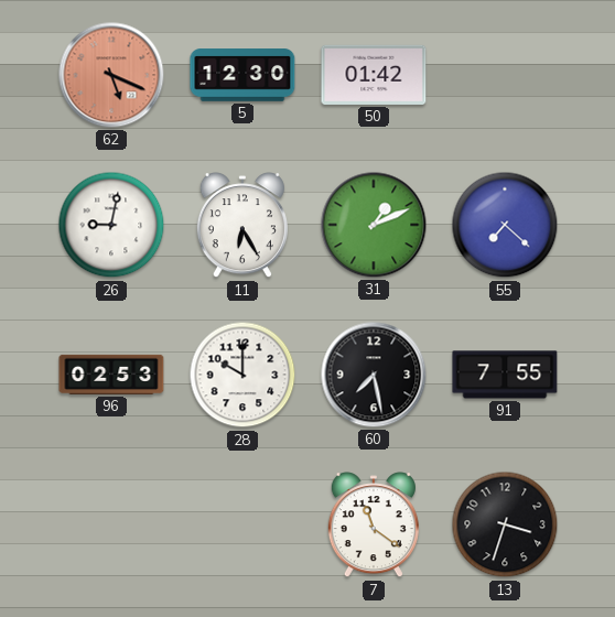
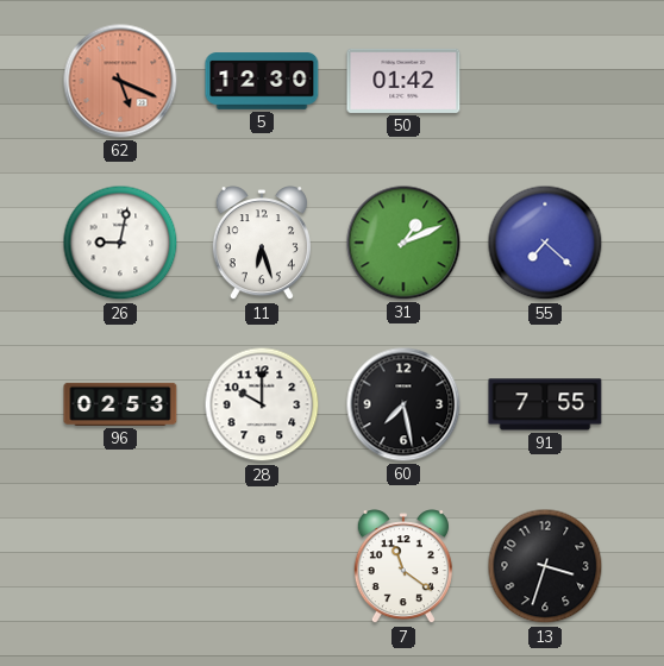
11: 6:25 -> 6:27
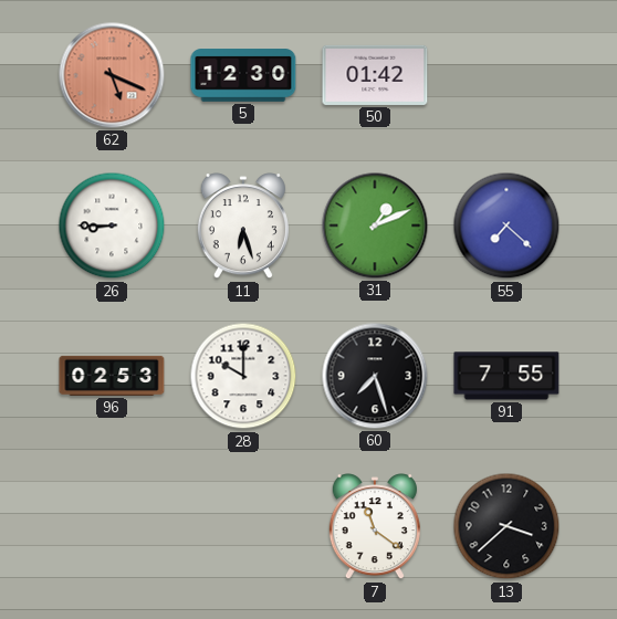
26: 9:02 -> 8:45
60: 7:28 -> 7:27
13: 3:33 -> 3:38
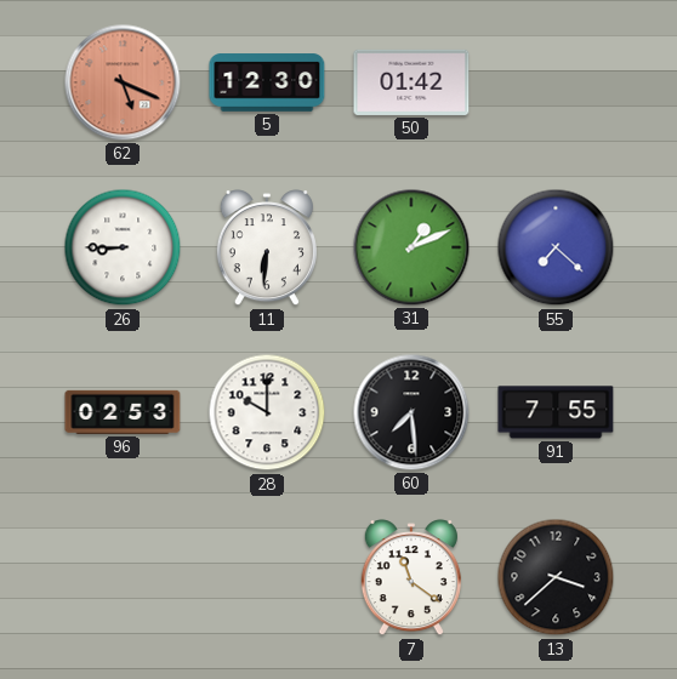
11: 6:27 -> 6:31
60: 7:27 -> 7:29
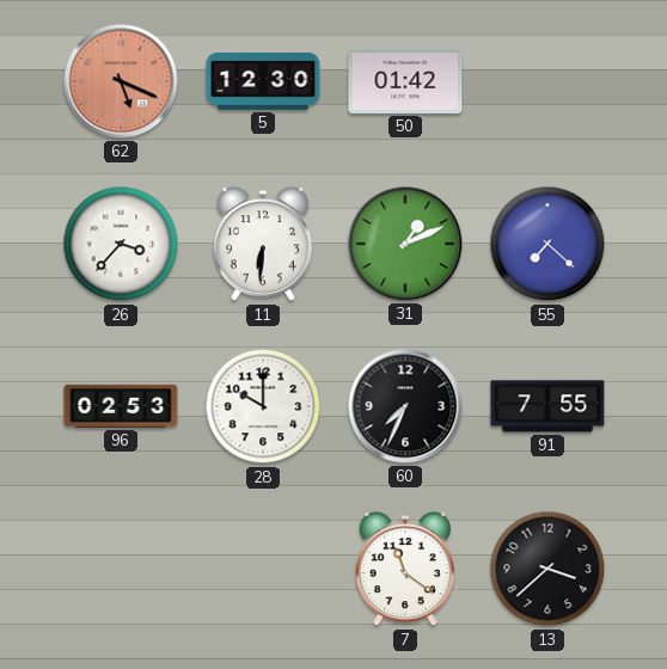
26: 8:45 -> 3:37
60: 7:29 -> 7:34
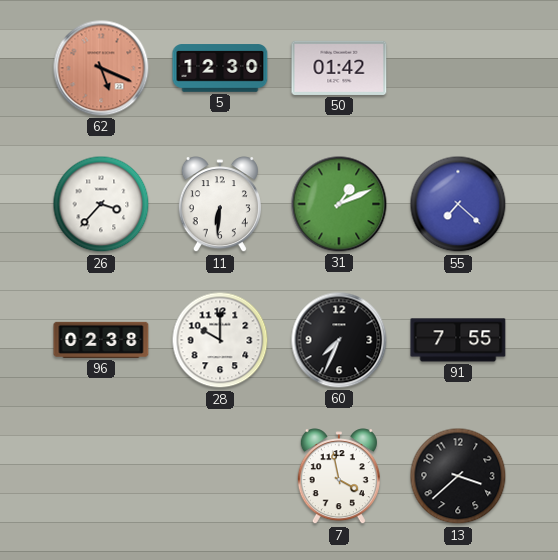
96: 02:53 -> 02:38
7: 11:21 -> 3:58
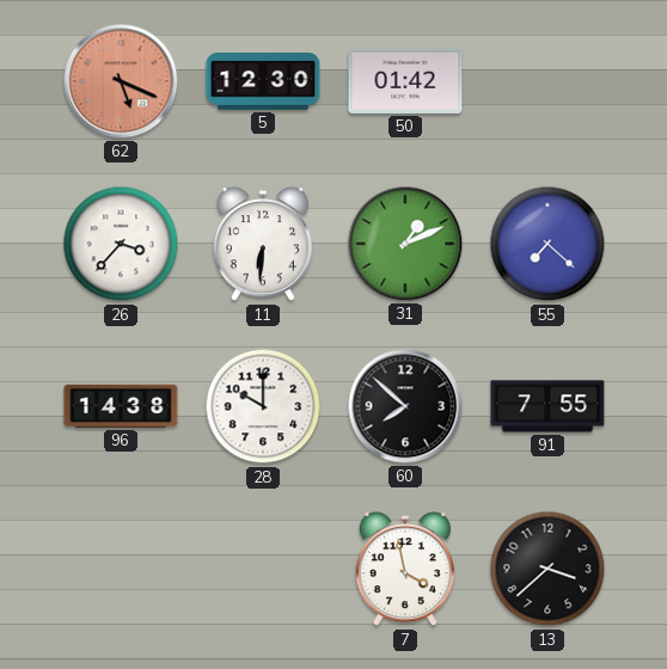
96: 02:38 -> 14:38
60: 7:34 -> 7:52
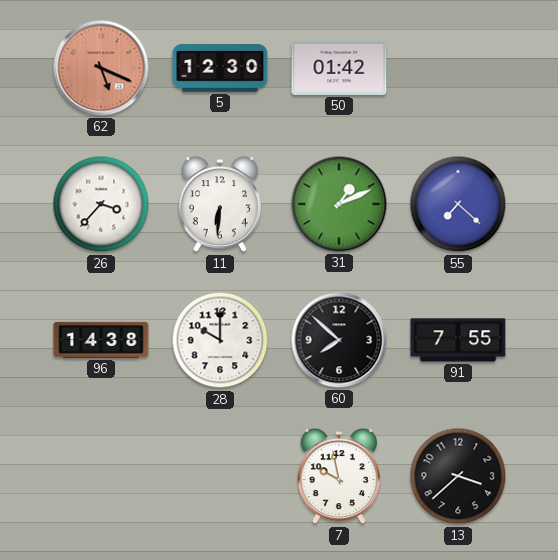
7: 3:58 -> 9:58
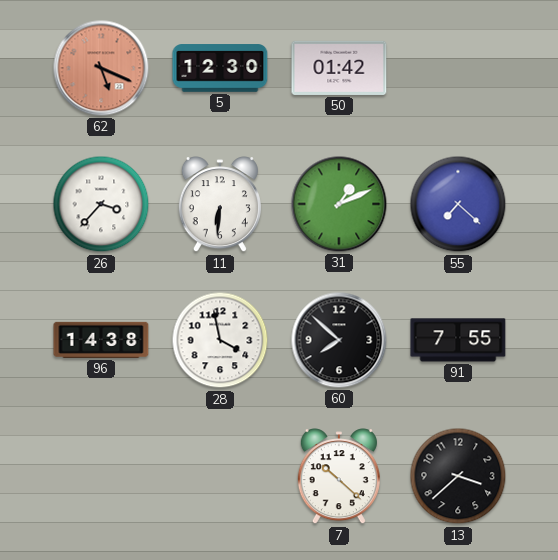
28: 10:00 -> 3:58
7: 9:58 -> 10:22
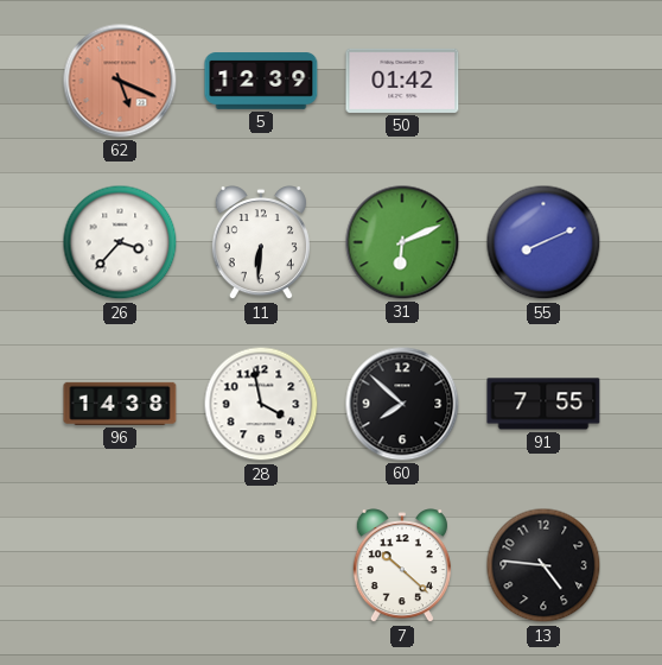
5: 12:30 -> 12:39
31: 1:11 -> 6:11
55: 7:22 -> 8:11
13: 3:38 -> 4:46
